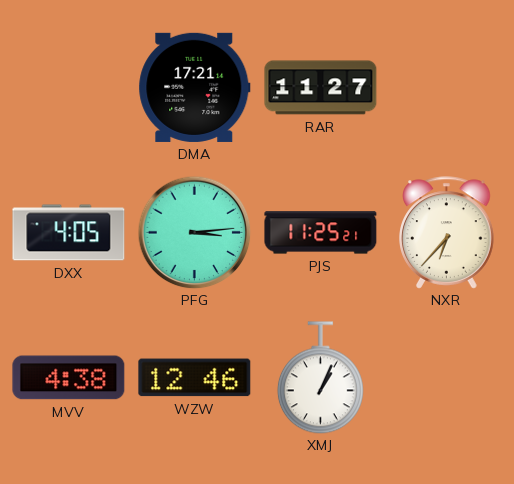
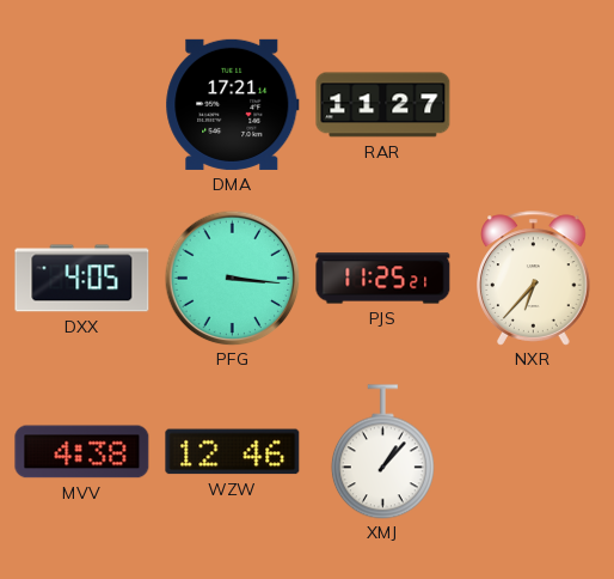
PFG: 3:14 -> 3:16
XMJ: 1:04 -> 1:07
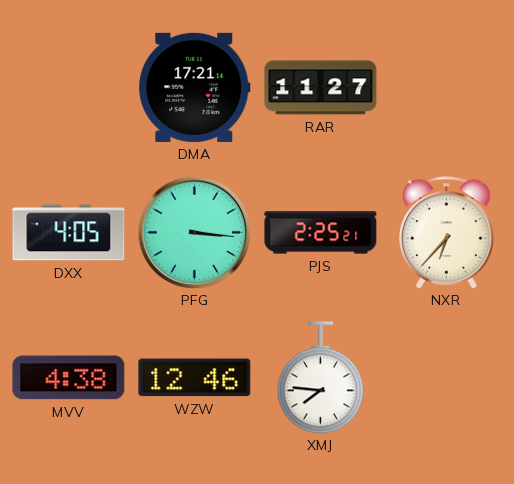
PJS: 11:25 -> 2:25
XMJ: 1:07 -> 7:46
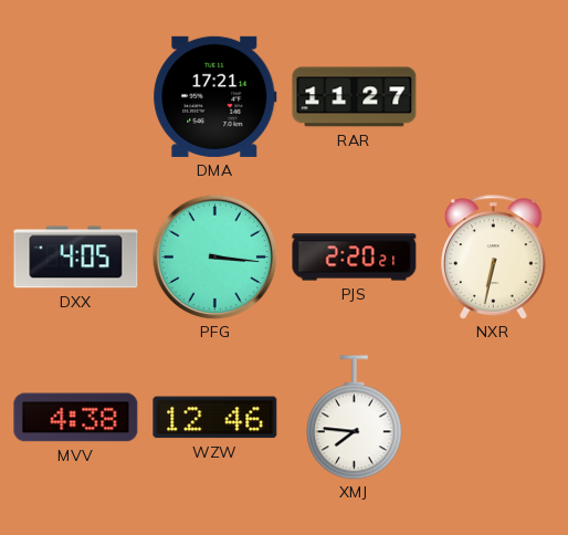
PJS: 2:25 -> 2:20
NXR: 6:37 -> 6:32
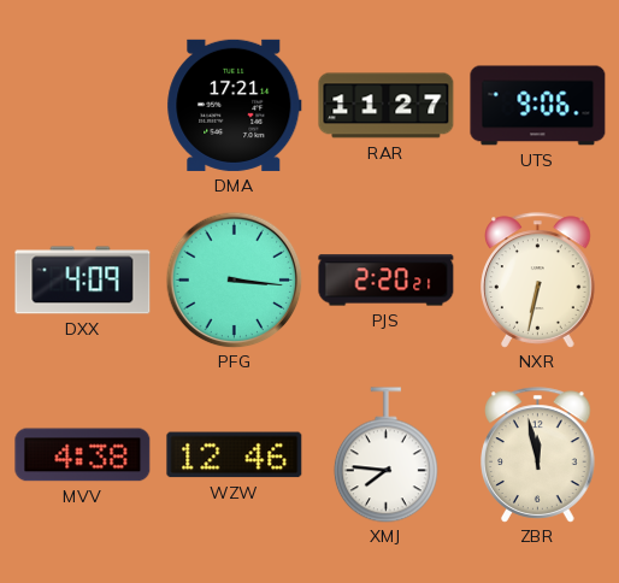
UTS: none -> 9:06
DXX: 4:05 -> 4:09
ZBR: none -> 11:58
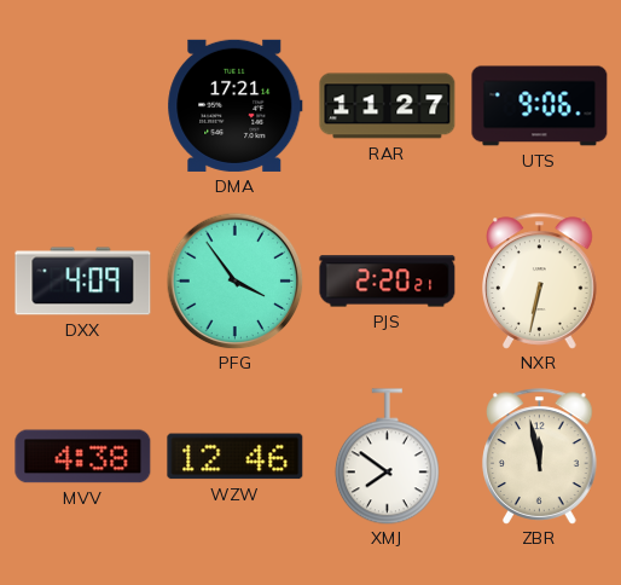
PFG: 3:16 -> 3:54
XMJ: 7:46 -> 7:51
